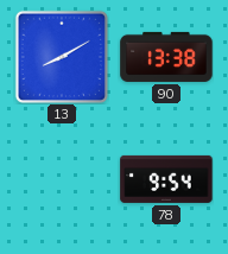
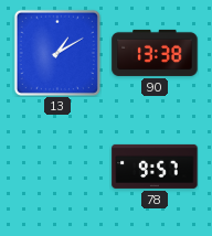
13: 8:10 -> 1:10
78: 9:54 -> 9:57
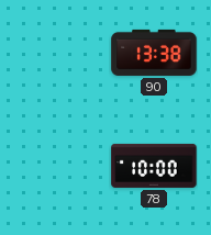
13: 1:10 -> none
78: 9:57 -> 10:00
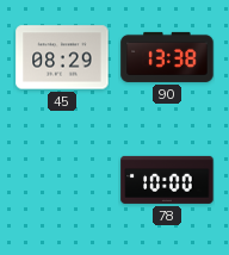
45: none -> 08:29
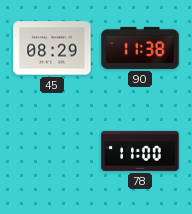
90: 13:38 -> 11:38
78: 10:00 -> 11:00
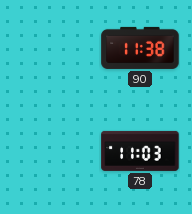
45: 08:29 -> none
78: 11:00 -> 11:03
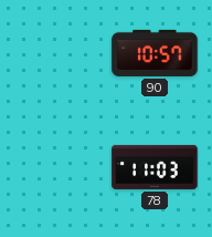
90: 11:38 -> 10:57
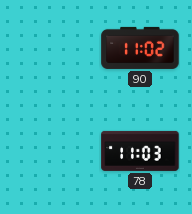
90: 10:57 -> 11:02
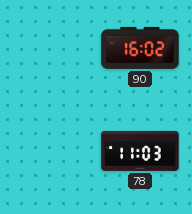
90: 11:02 -> 16:02
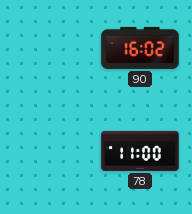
78: 11:03 -> 11:00
